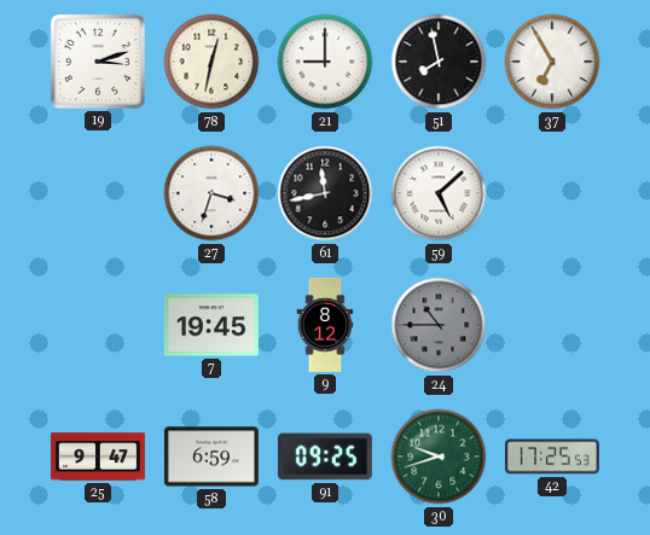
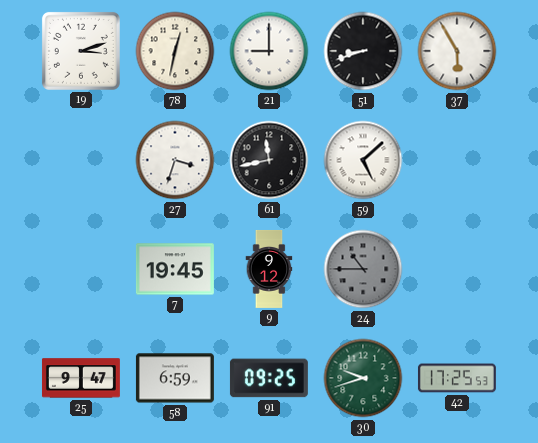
51: 7:58 -> 8:42
37: 6:55 -> 5:55
9: 8:12 -> 9:12
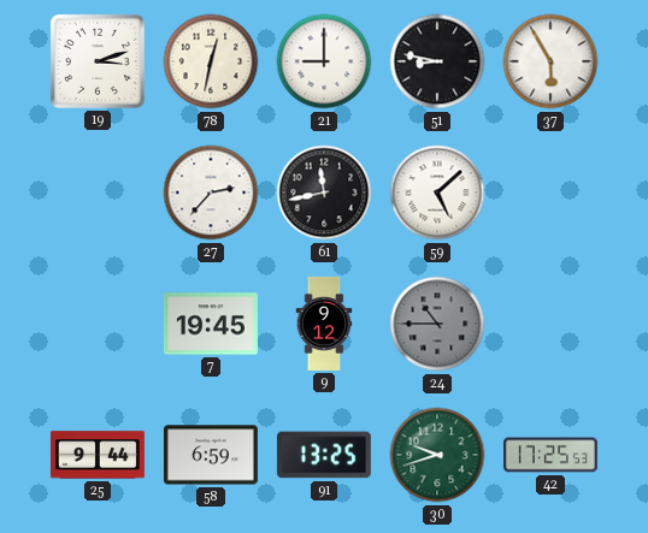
51: 8:42 -> 8:47
27: 3:33 -> 2:37
25: 9:47 -> 9:44
91: 09:25 -> 13:25
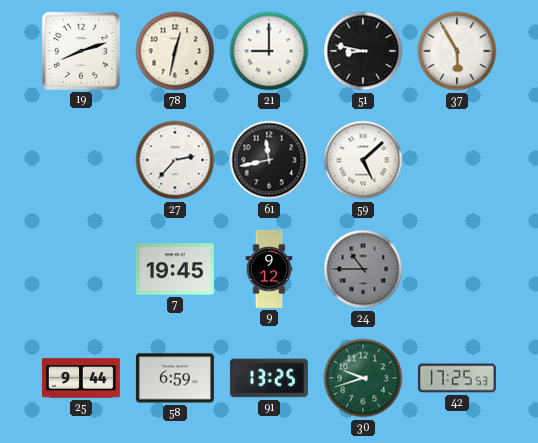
19: 3:12 -> 8:12
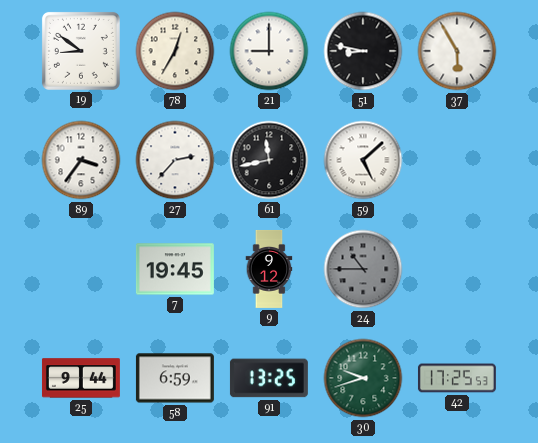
19: 8:12 -> 8:51
78: 12:32 -> 12:35
89: none -> 3:36
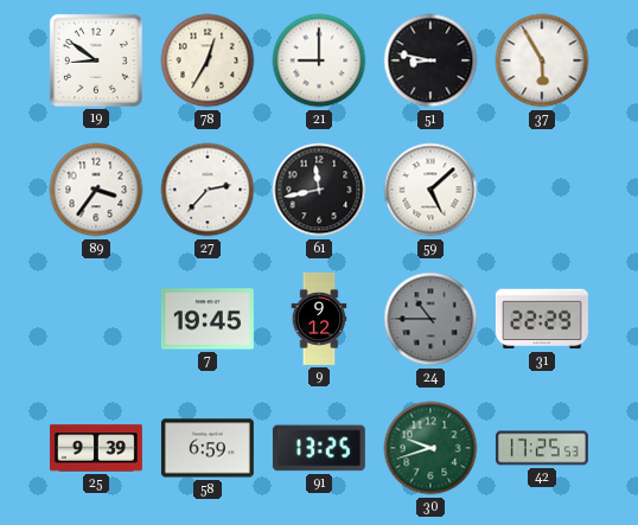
31: none -> 22:29
25: 9:44 -> 9:39
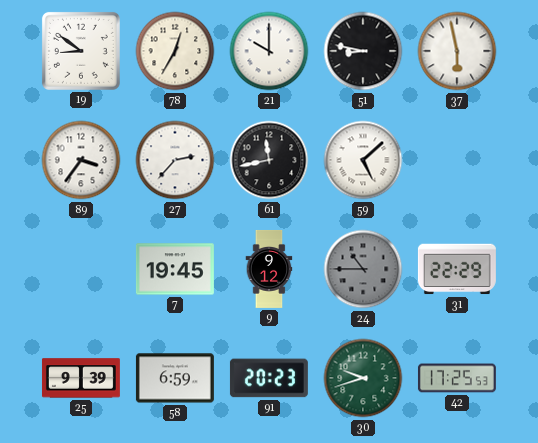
21: 9:00 -> 10:00
37: 5:55 -> 5:58
91: 13:25 -> 20:23
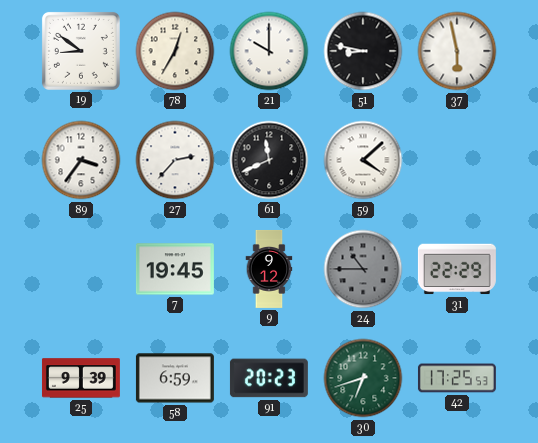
61: 11:43 -> 11:41
59: 5:08 -> 4:08
30: 9:42 -> 6:42
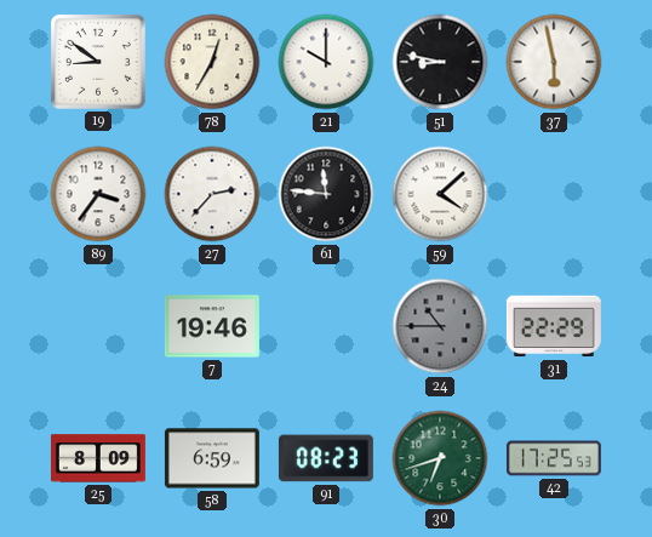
61: 11:41 -> 11:46
7: 19:45 -> 19:46
9: 9:12 -> none
25: 9:39 -> 8:09
91: 20:23 -> 08:23
